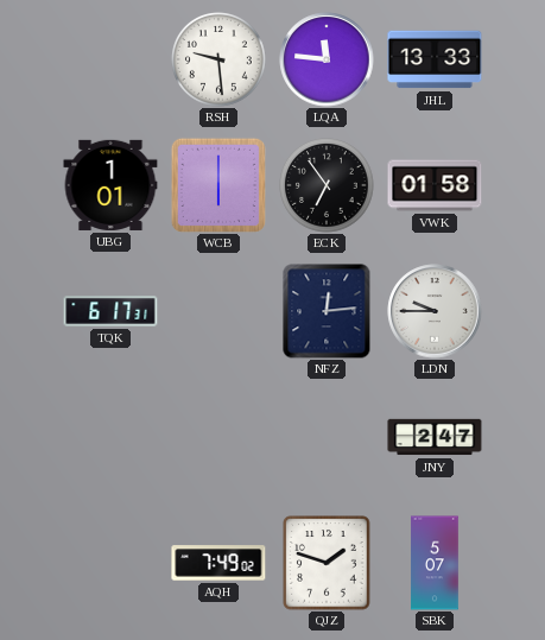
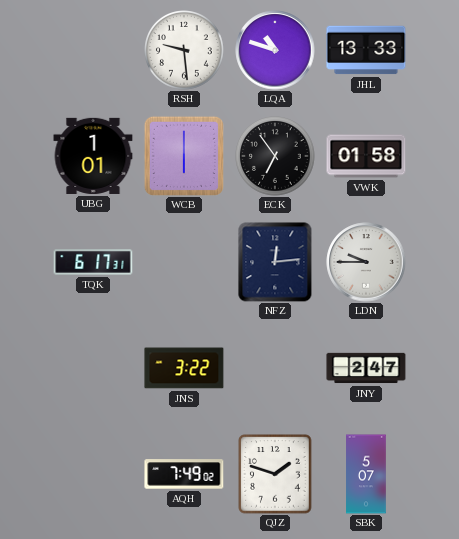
LQA: 11:46 -> 10:48
JNS: none -> 3:22
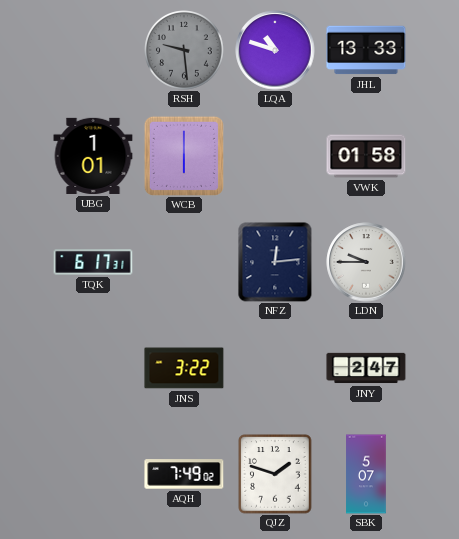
RSH dial: white -> grey
ECK: 6:54 -> none
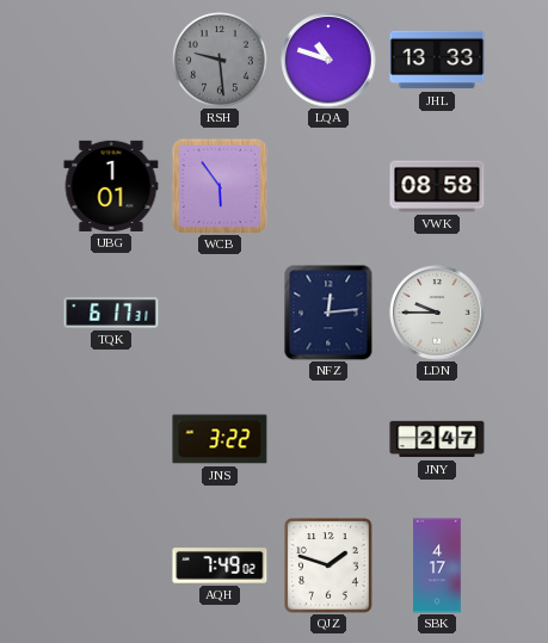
WCB: 6:00 -> 5:54
VWK: 01:58 -> 08:58
SBK: 5:07 -> 4:17
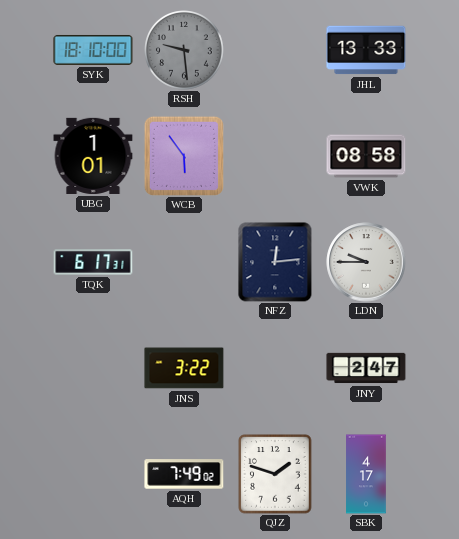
SYK: none -> 18:10
LQA: 10:48 -> none
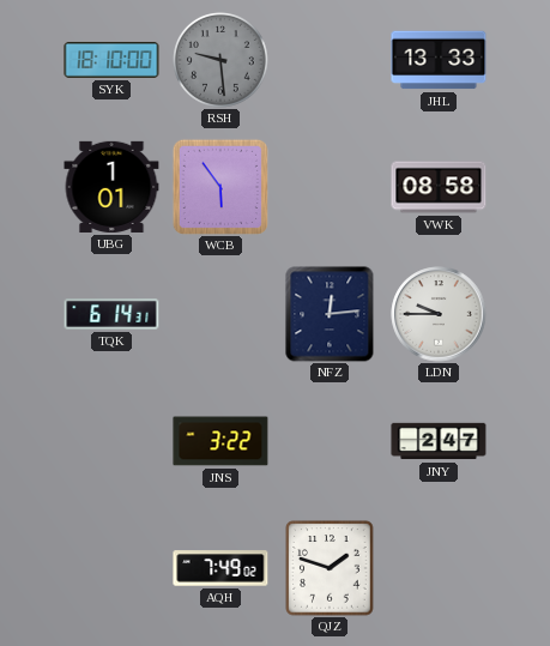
TQK: 6:17 -> 6:14
SBK: 4:17 -> none
